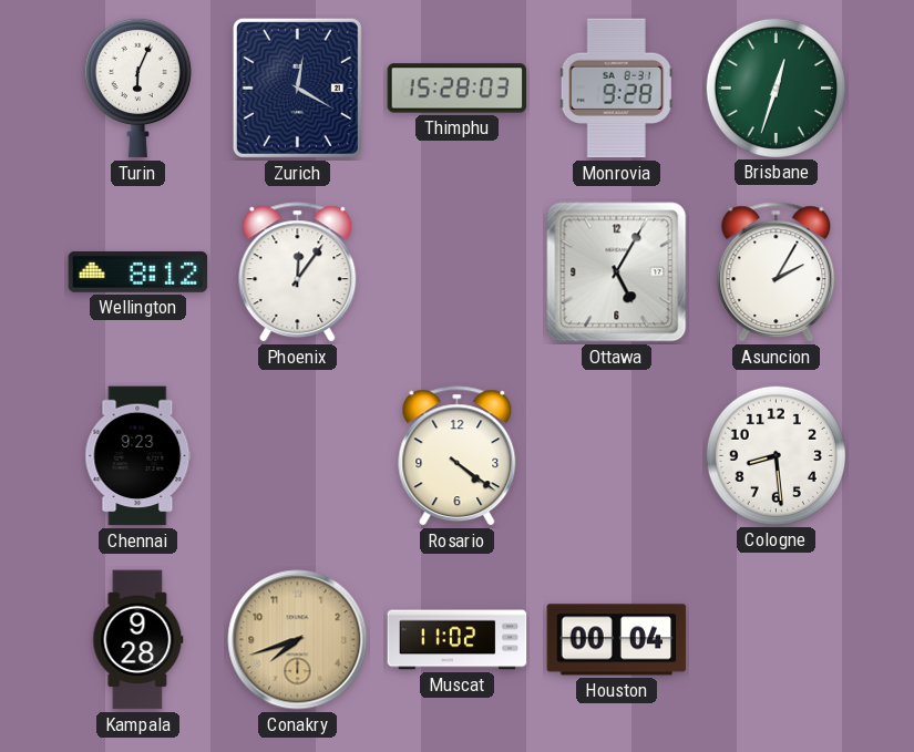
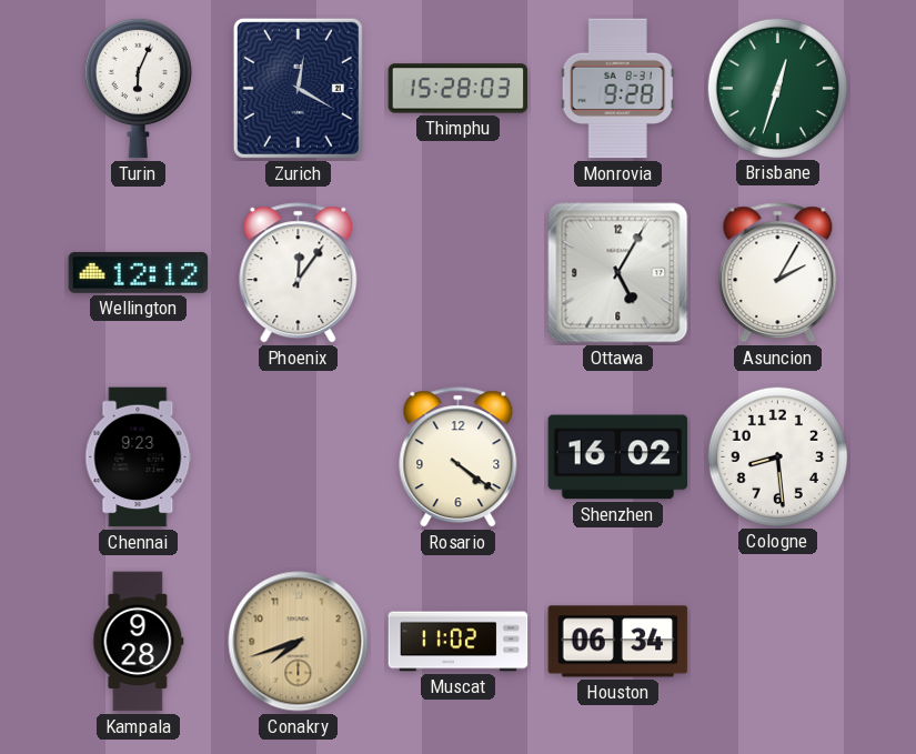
Wellington: 8:12 -> 12:12
Shenzhen: none -> 16:02
Houston: 00:04 -> 06:34
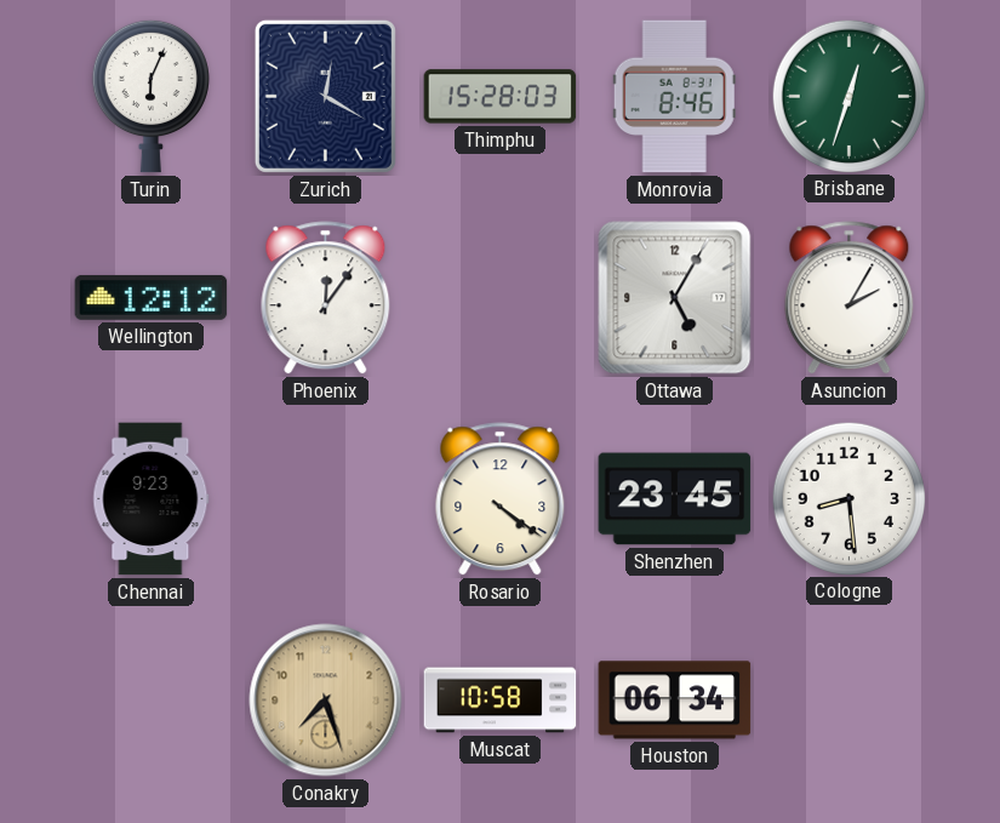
Monrovia: 9:28 -> 8:46
Shenzhen: 16:02 -> 23:45
Kampala: 9:28 -> none
Conakry: 7:42 -> 7:27
Muscat: 11:02 -> 10:58
